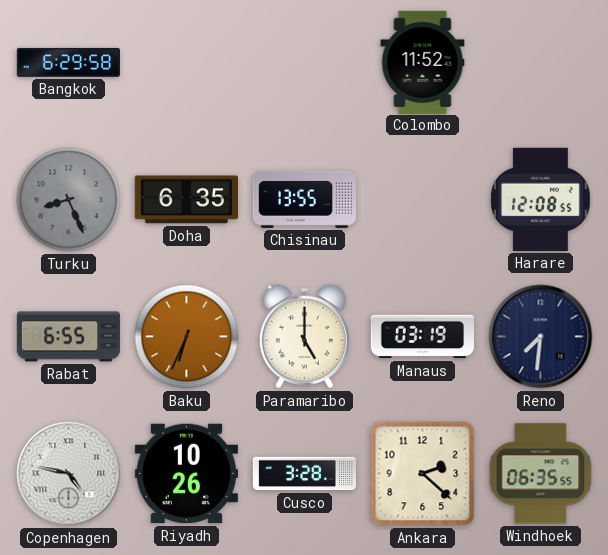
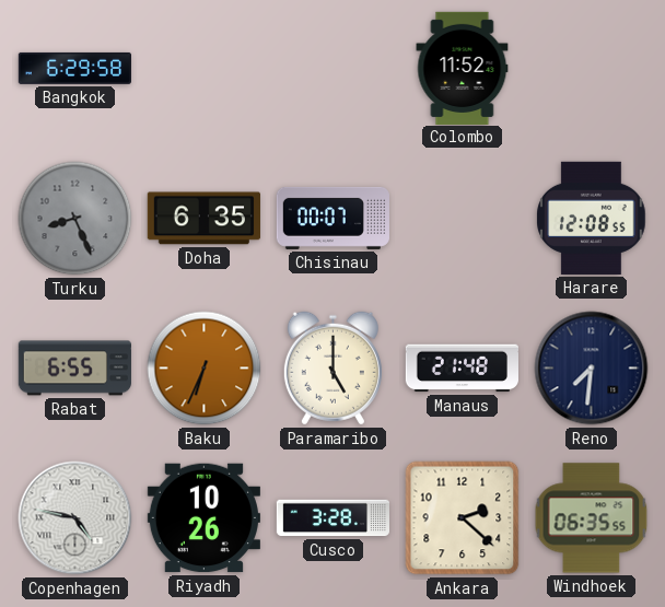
Chisinau: 13:55 -> 00:07
Manaus: 03:19 -> 21:48
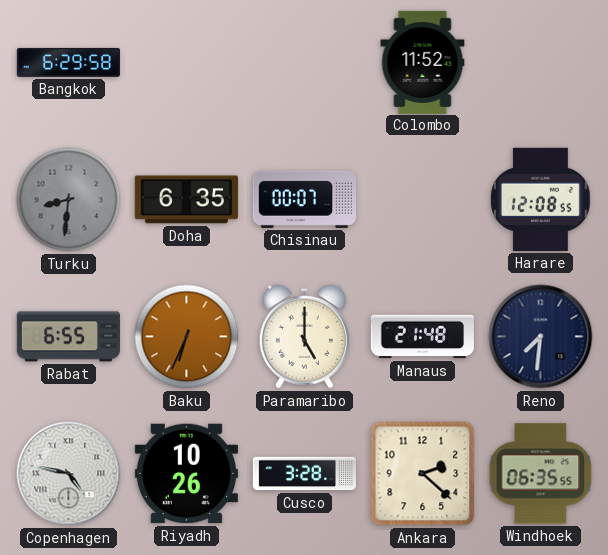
Turku: 8:26 -> 8:31
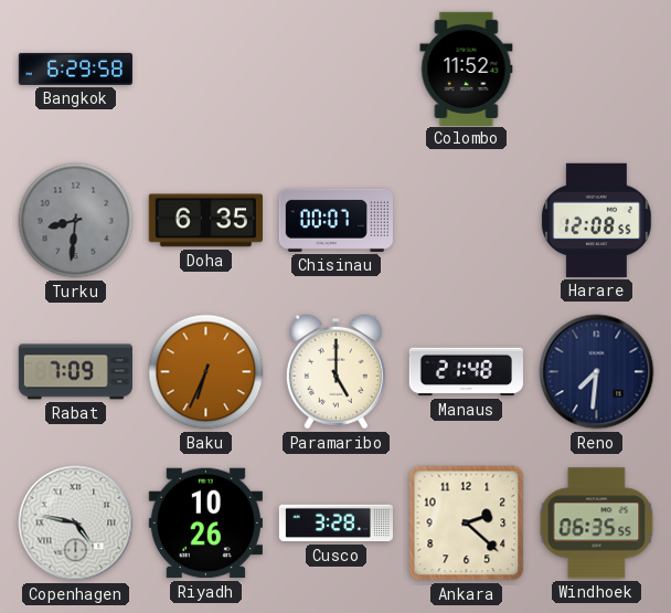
Rabat: 6:55 -> 7:09
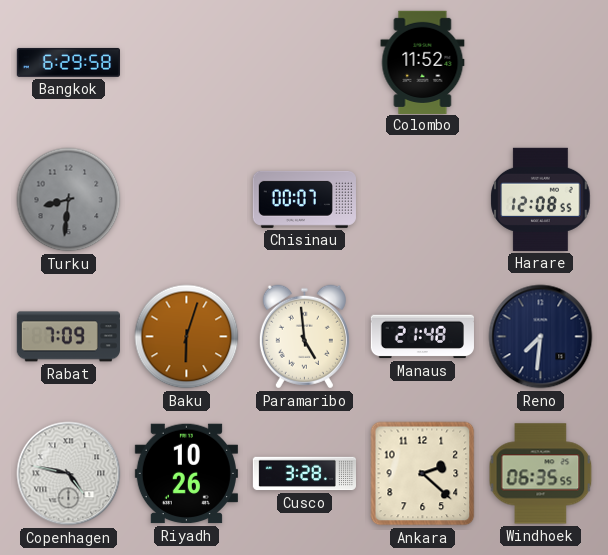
Doha: 6:35 -> none
Baku: 6:34 -> 6:03
Paramaribo: 5:00 -> 4:59
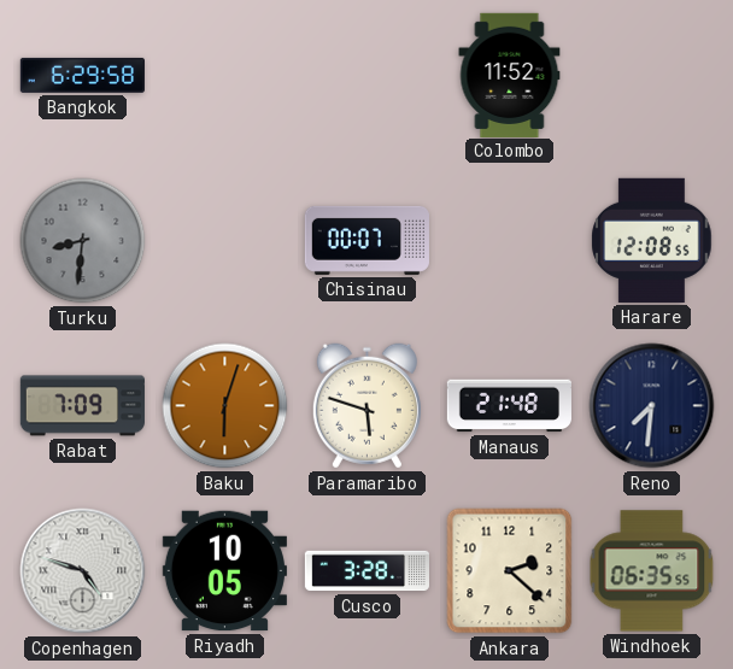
Paramaribo: 4:59 -> 5:48
Copenhagen: 4:47 -> 4:48
Riyadh: 10:26 -> 10:05
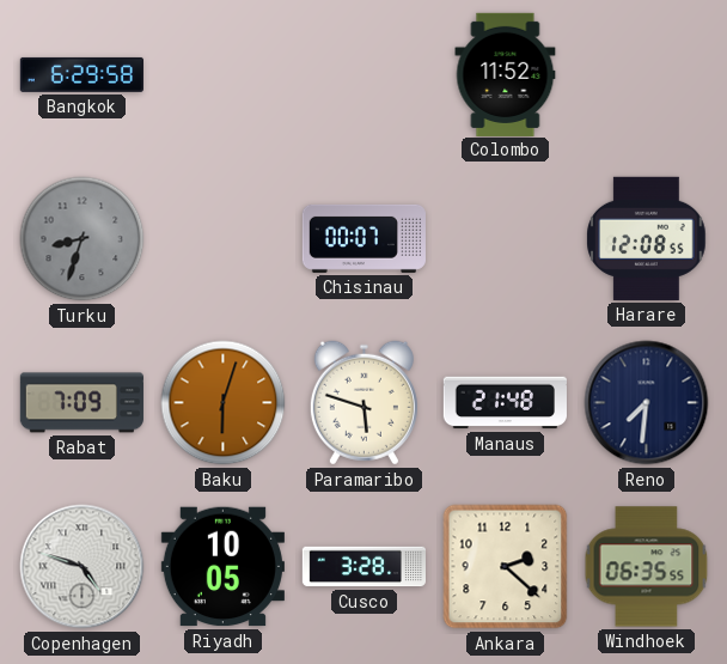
Turku: 8:31 -> 8:33
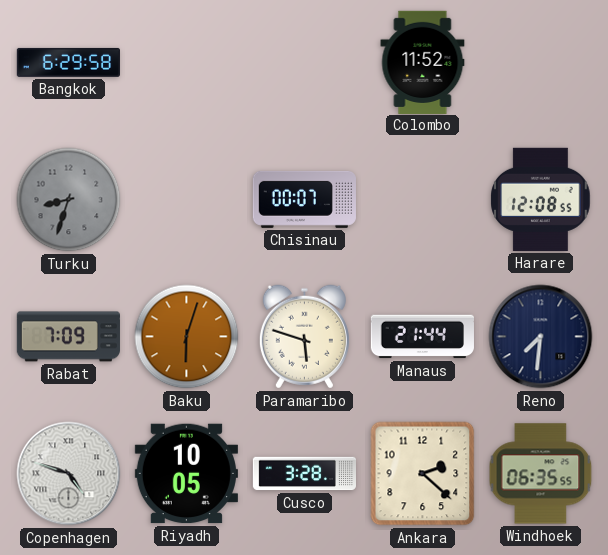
Manaus: 21:48 -> 21:44
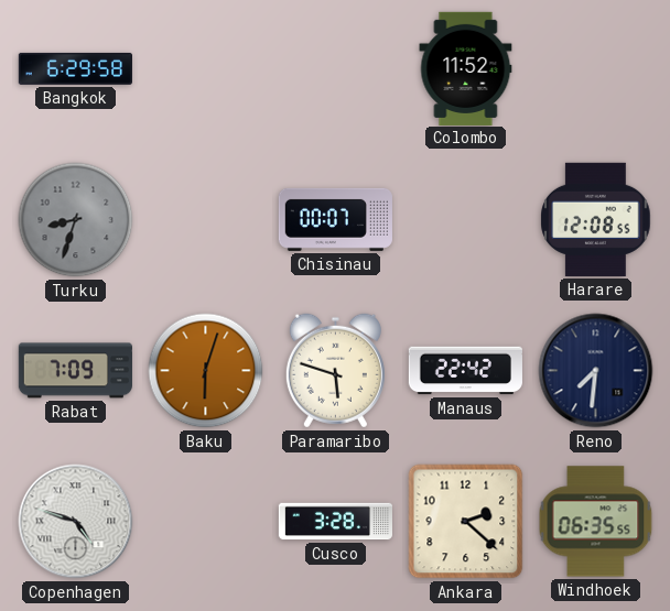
Manaus: 21:44 -> 22:42
Riyadh: 10:05 -> none
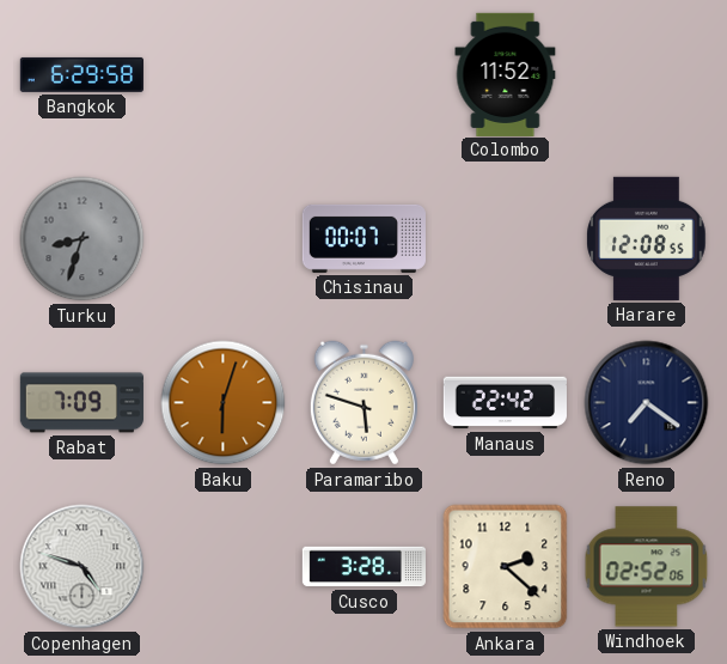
Reno: 7:31 -> 7:21
Windhoek: 06:35 -> 02:52
